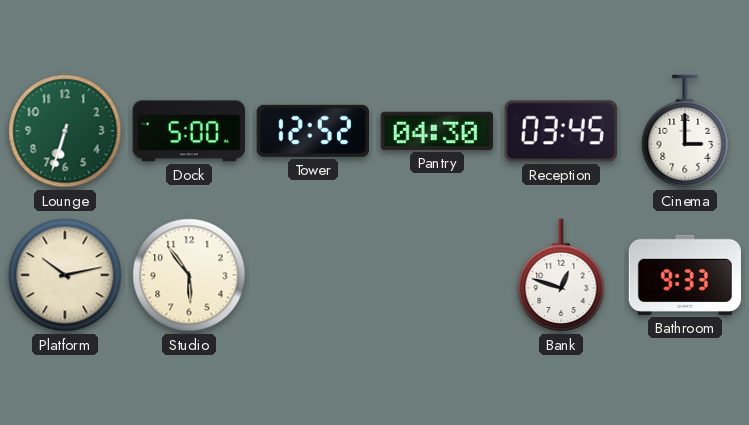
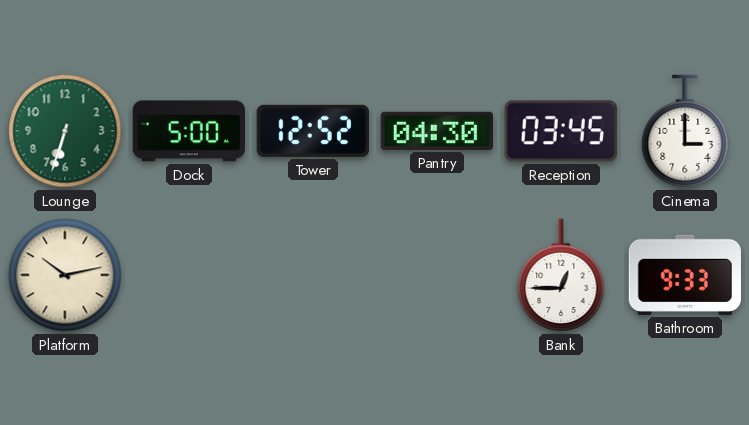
Studio: 5:54 -> none
Bank: 12:48 -> 12:45
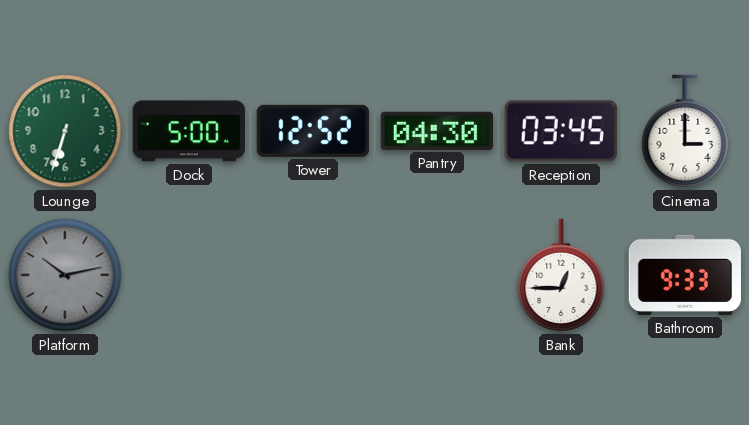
Platform dial: cream -> grey
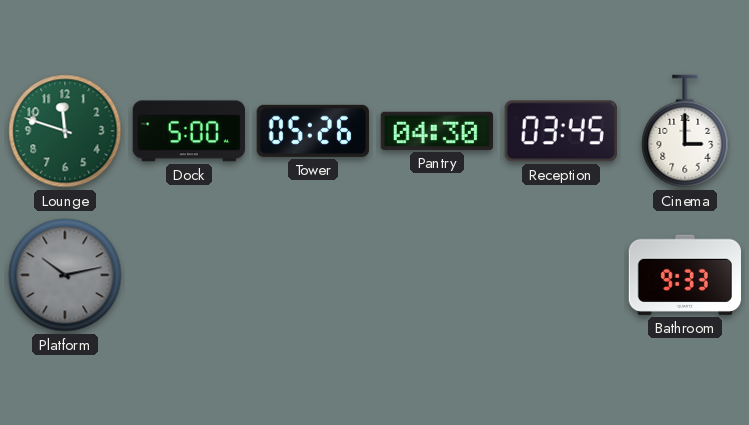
Lounge: 6:33 -> 11:48
Tower: 12:52 -> 05:26
Bank: 12:45 -> none
